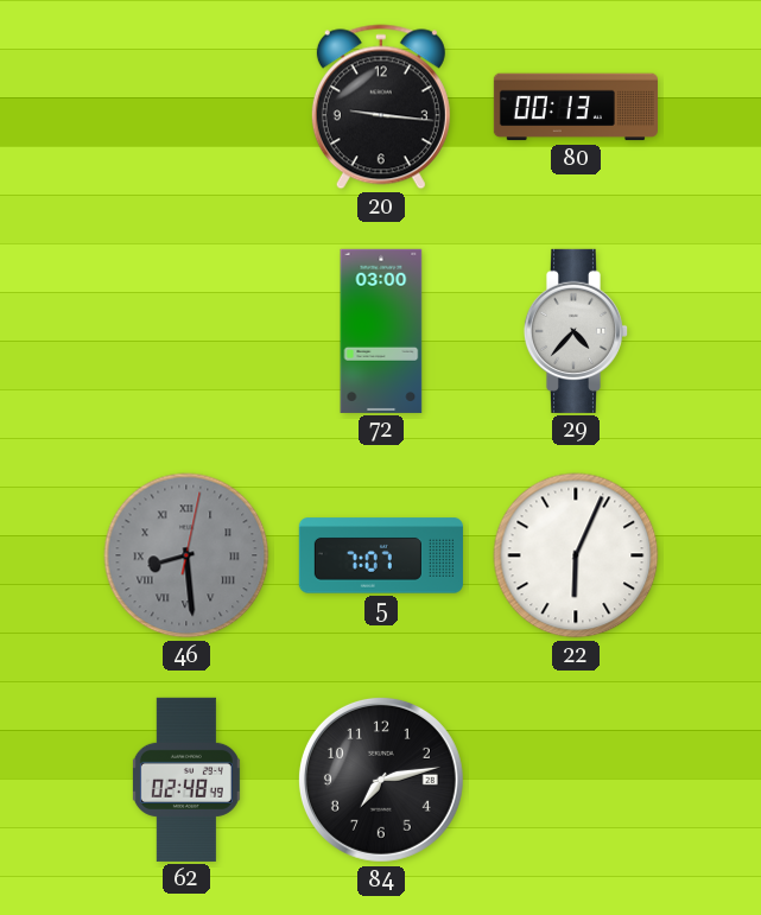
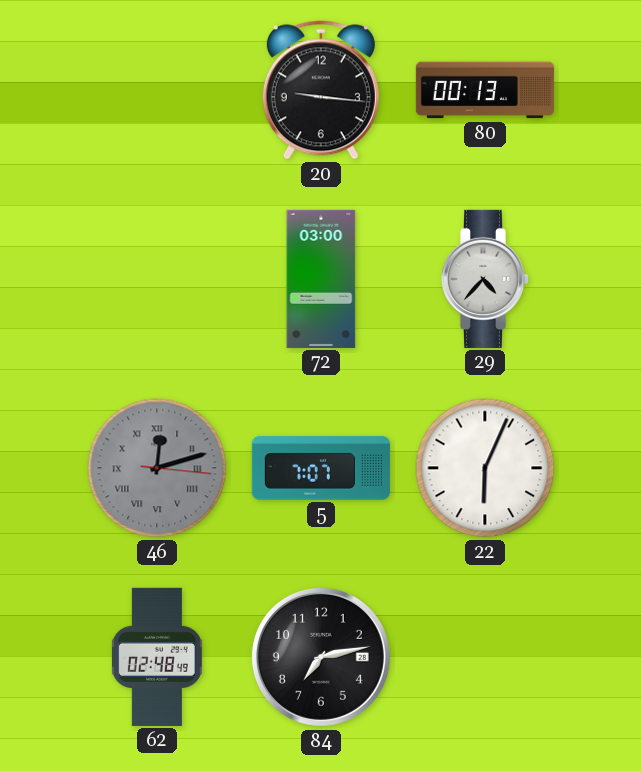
46: 8:29 -> 12:12
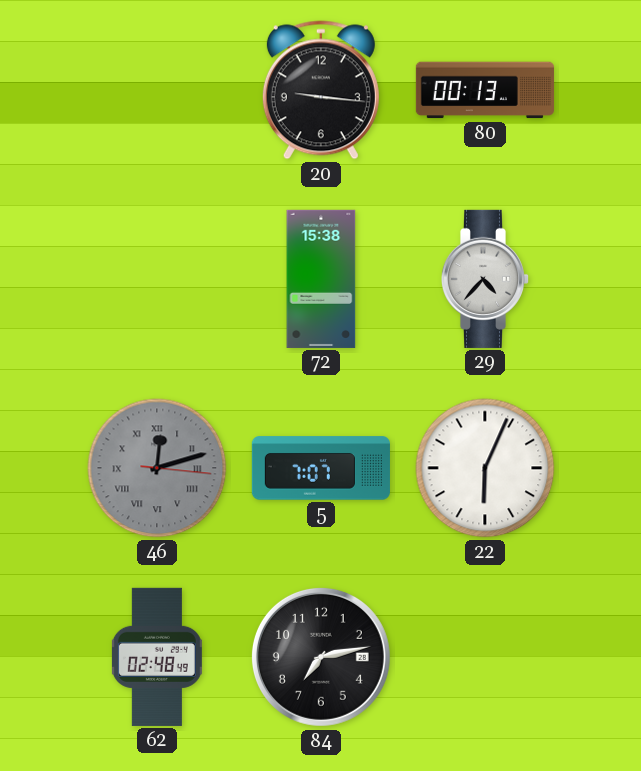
72: 03:00 -> 15:38
